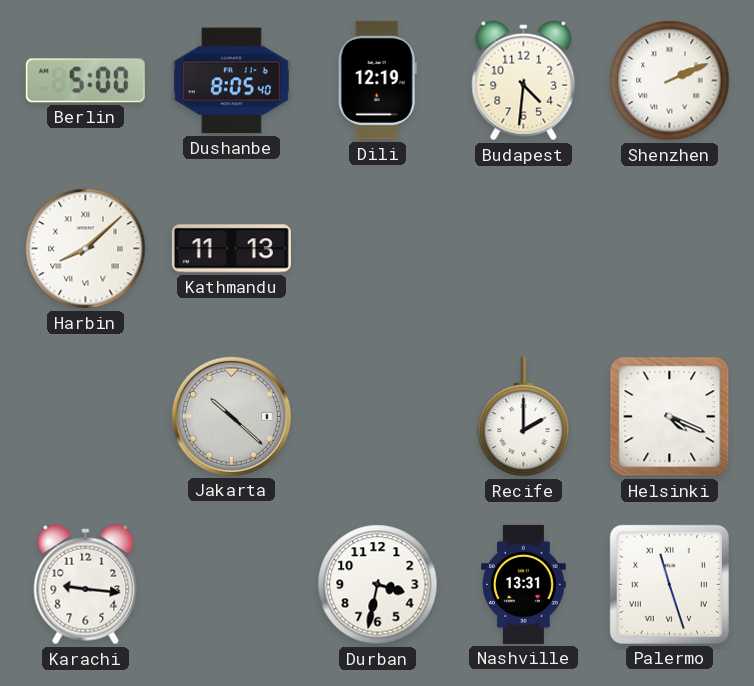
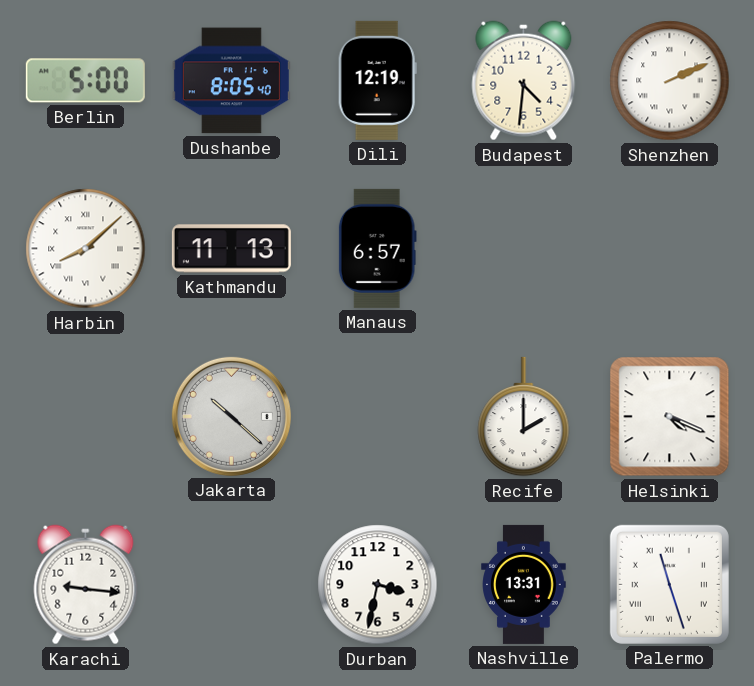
Manaus: none -> 6:57
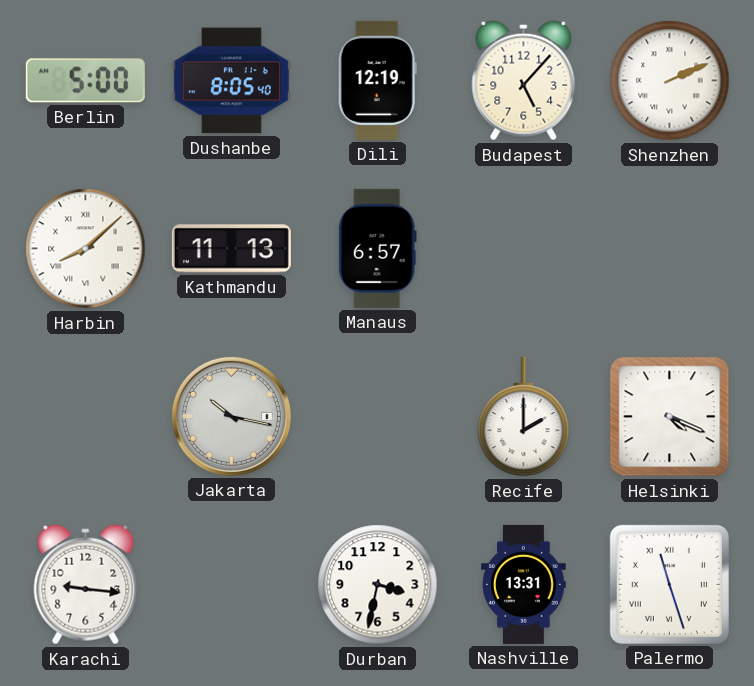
Budapest: 4:31 -> 5:07
Jakarta: 10:22 -> 10:17
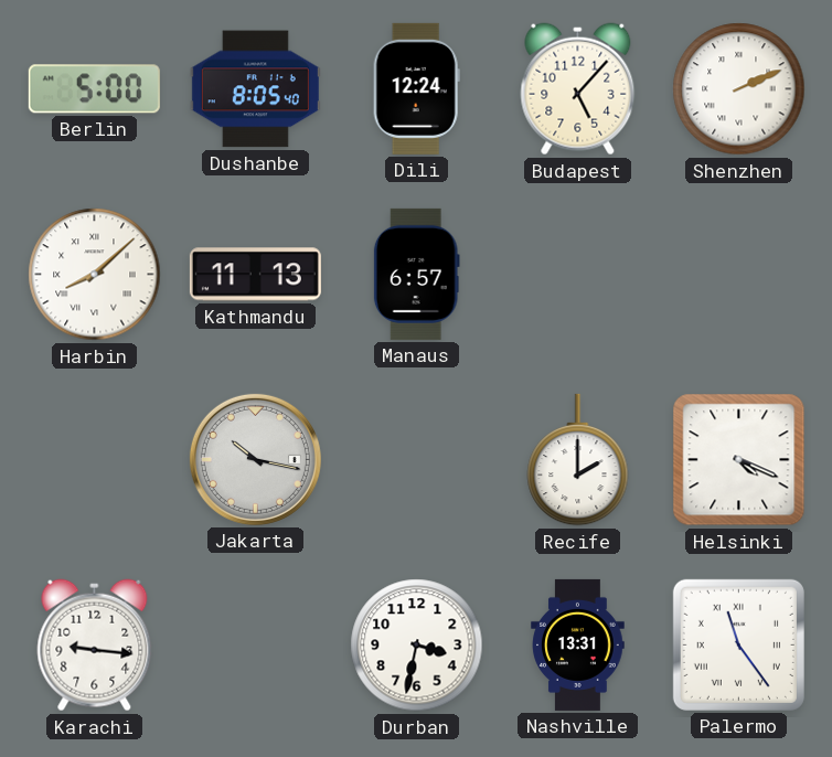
Dili: 12:19 -> 12:24
Palermo: 11:27 -> 11:24
